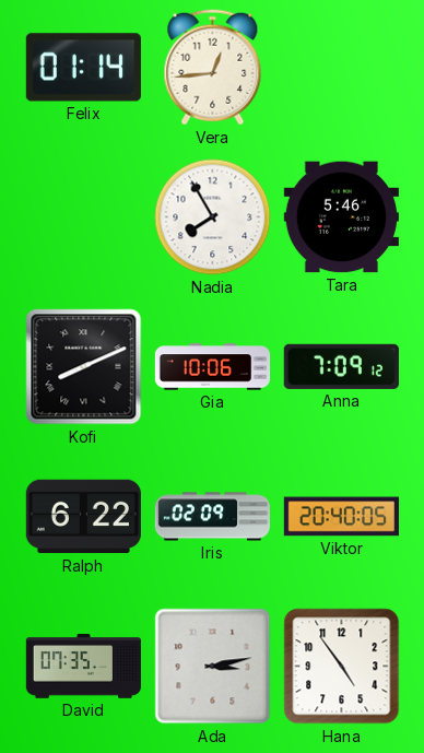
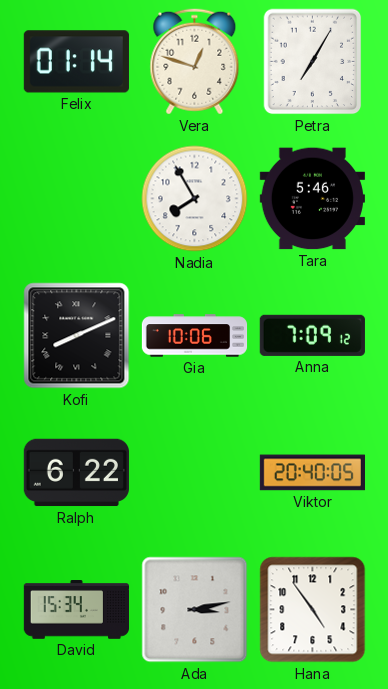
Vera: 12:44 -> 12:48
Petra: none -> 7:05
Iris: 02:09 -> none
David: 07:35 -> 15:34
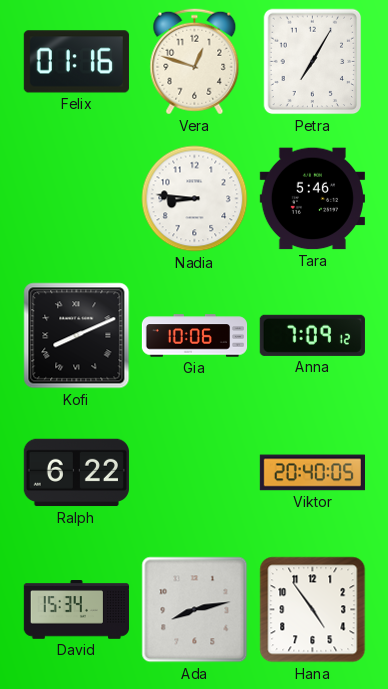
Felix: 01:14 -> 01:16
Nadia: 7:55 -> 8:46
Ada: 3:13 -> 8:13
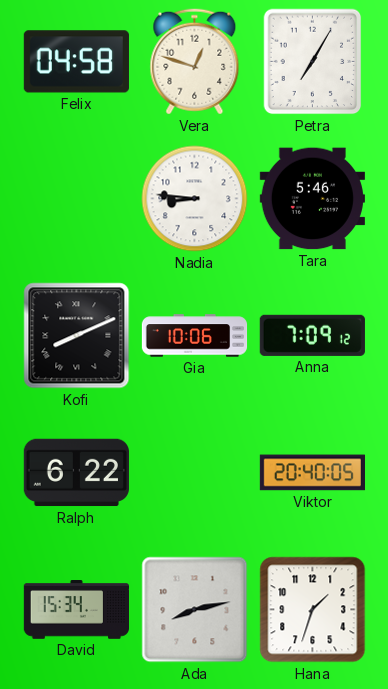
Felix: 01:16 -> 04:58
Hana: 4:54 -> 1:33
